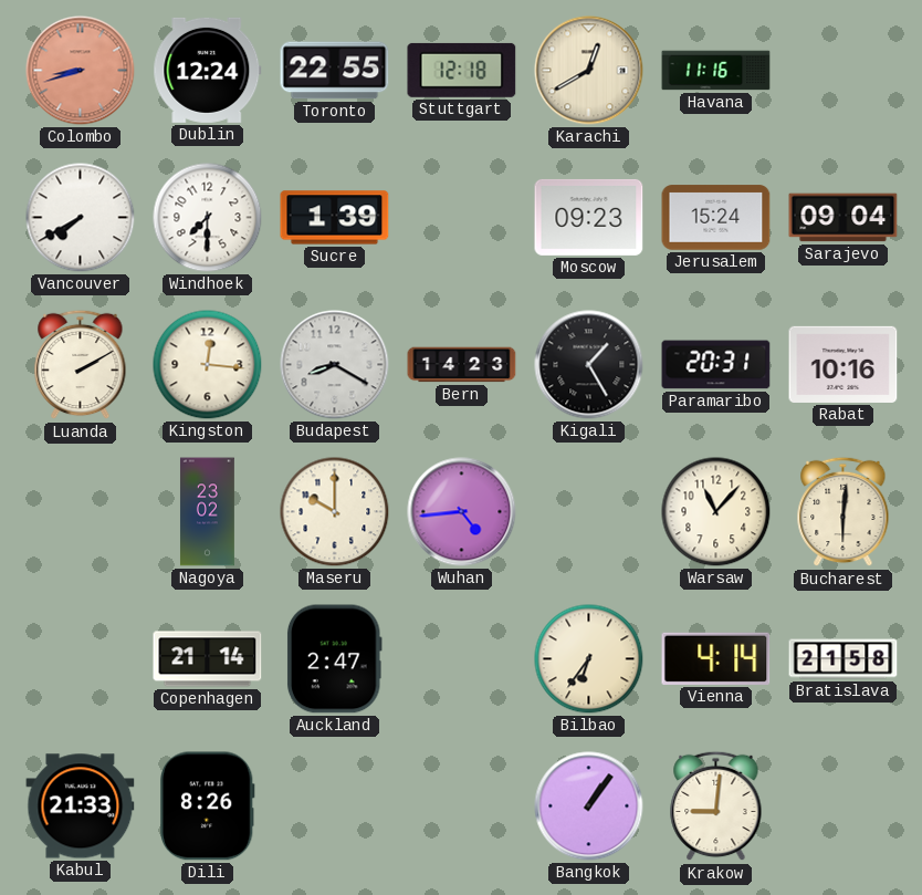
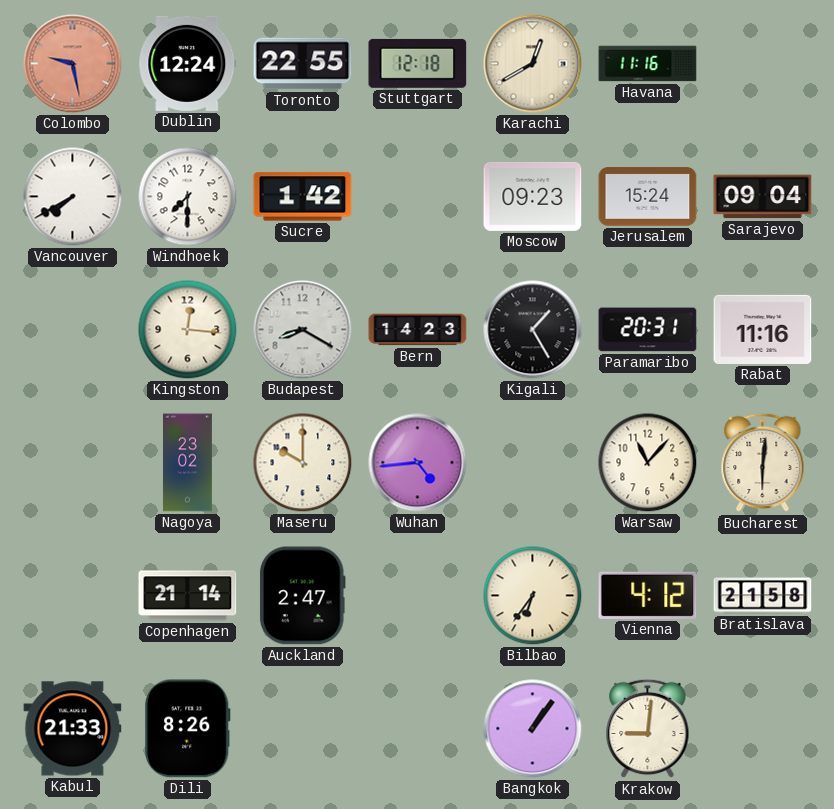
Colombo: 8:42 -> 9:28
Sucre: 1:39 -> 1:42
Luanda: 2:10 -> none
Rabat: 10:16 -> 11:16
Vienna: 4:14 -> 4:12
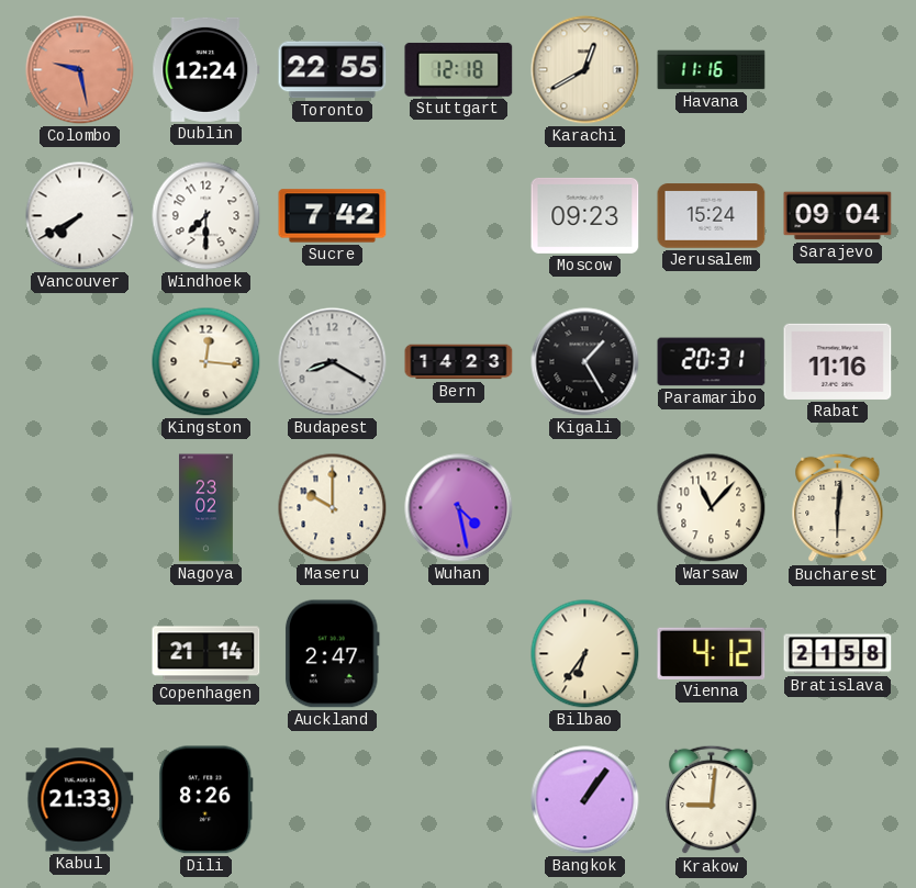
Sucre: 1:42 -> 7:42
Wuhan: 4:44 -> 4:28
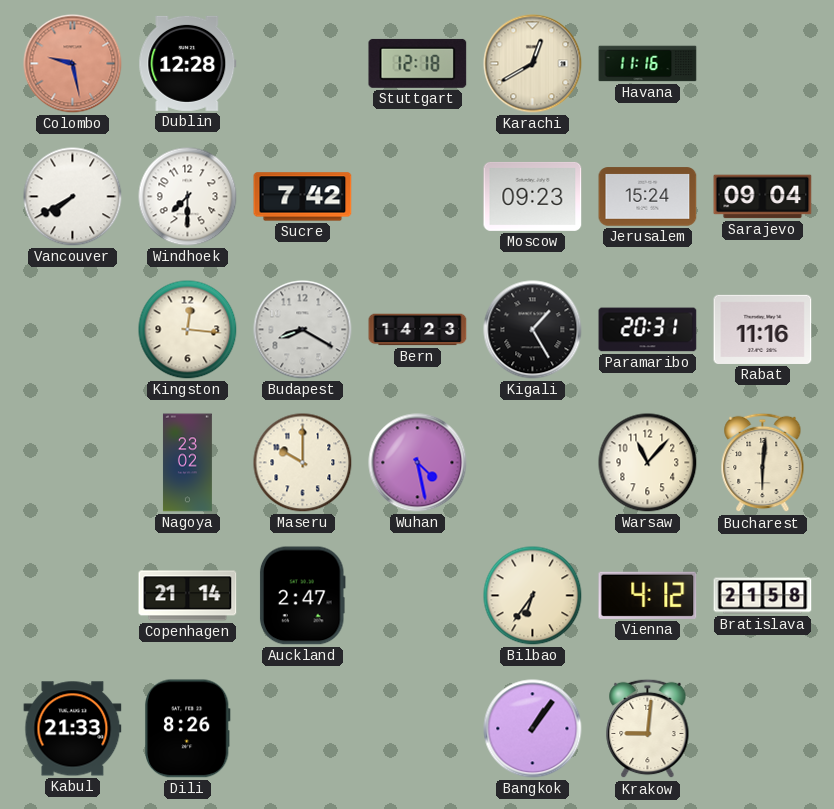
Dublin: 12:24 -> 12:28
Toronto: 22:55 -> none
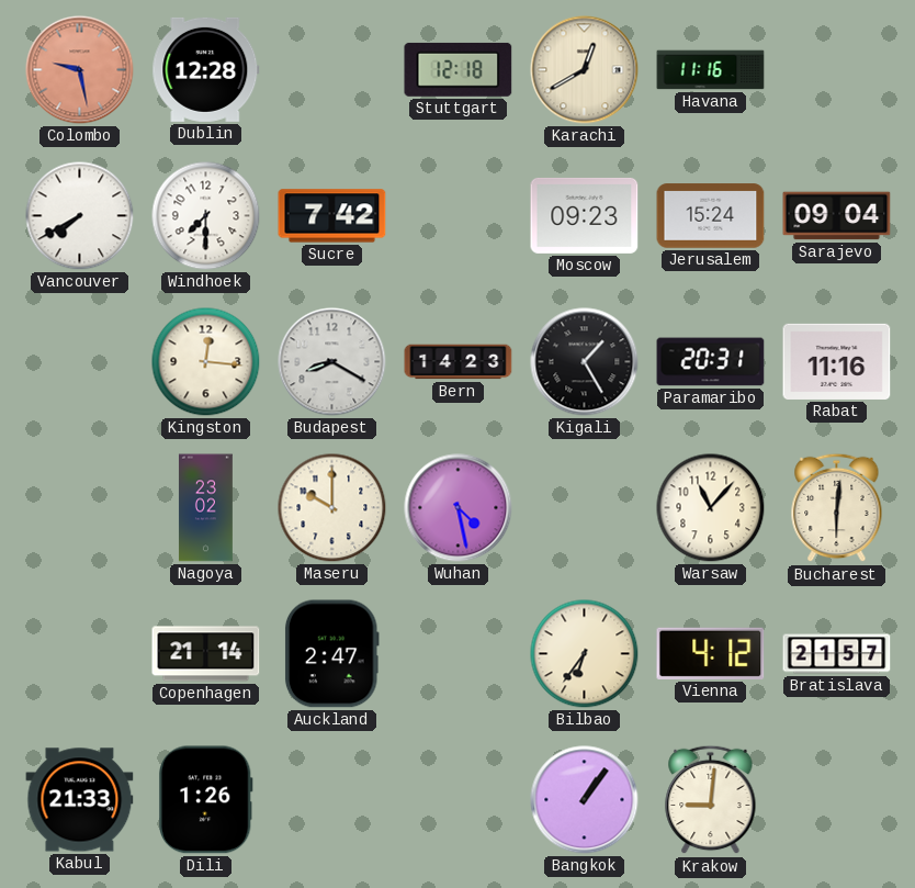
Bratislava: 21:58 -> 21:57
Dili: 8:26 -> 1:26
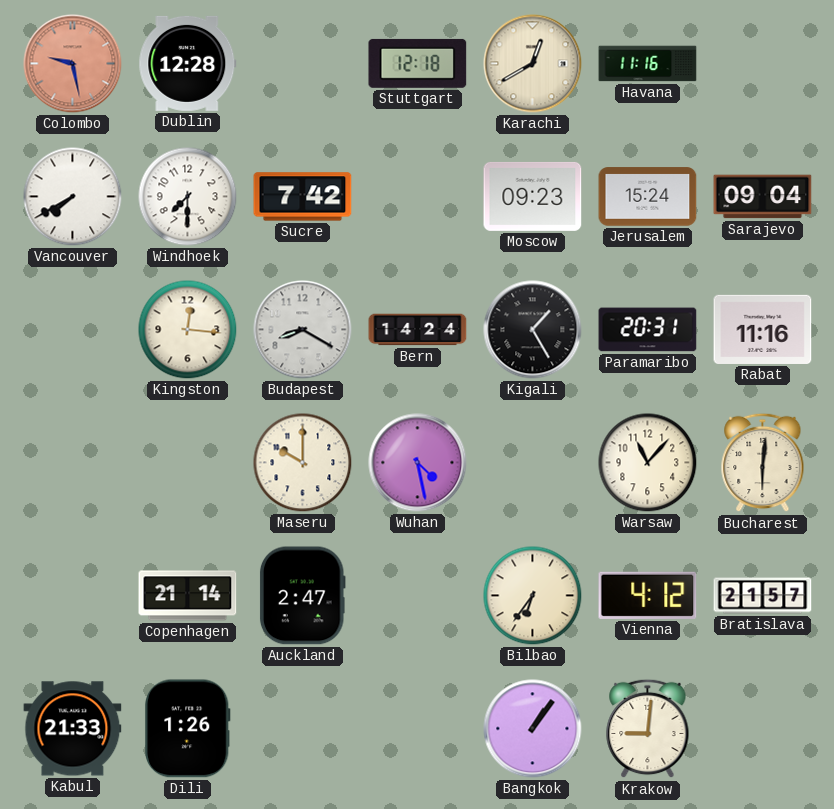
Bern: 14:23 -> 14:24
Nagoya: 23:02 -> none
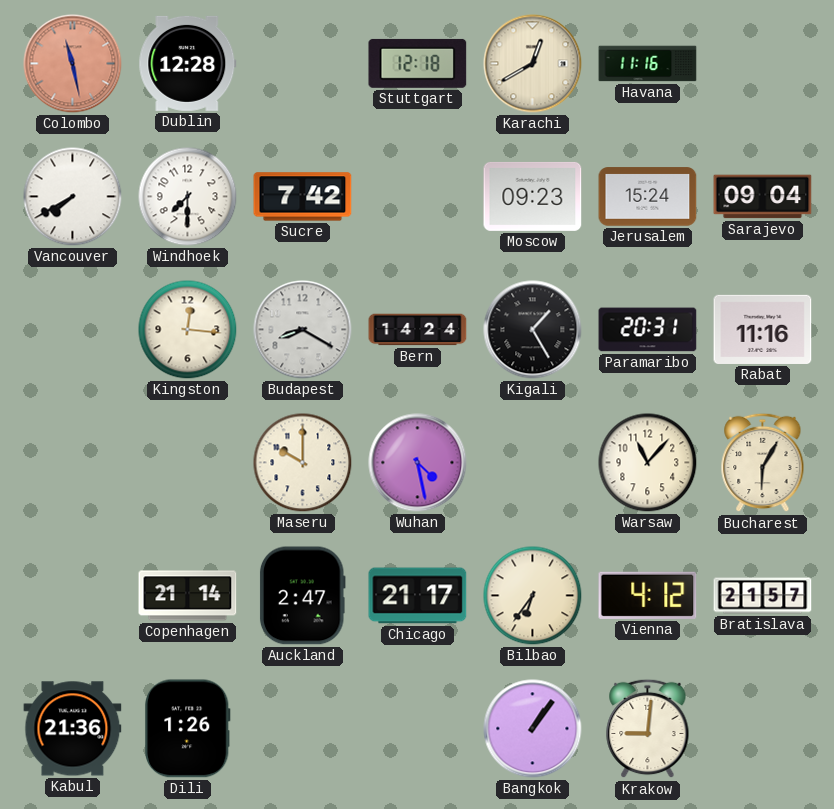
Colombo: 9:28 -> 11:28
Bucharest: 6:01 -> 6:05
Chicago: none -> 21:17
Kabul: 21:33 -> 21:36
